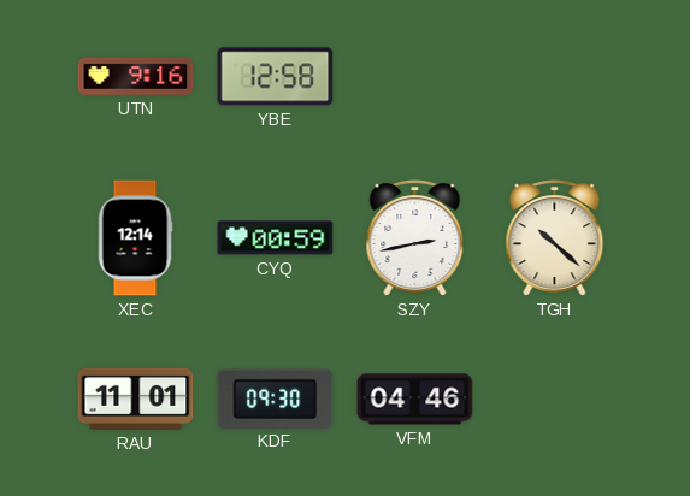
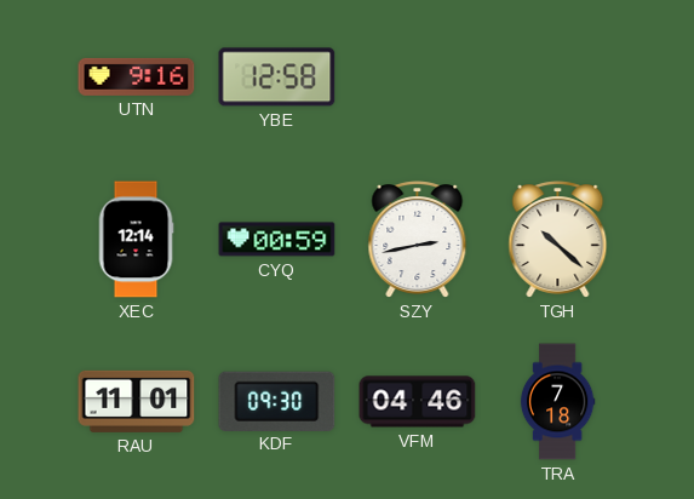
TRA: none -> 7:18
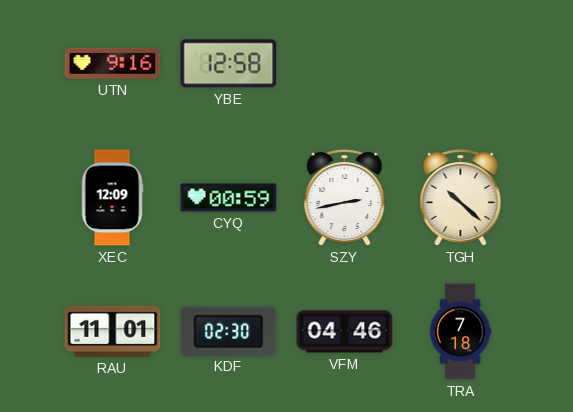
XEC: 12:14 -> 12:09
KDF: 09:30 -> 02:30
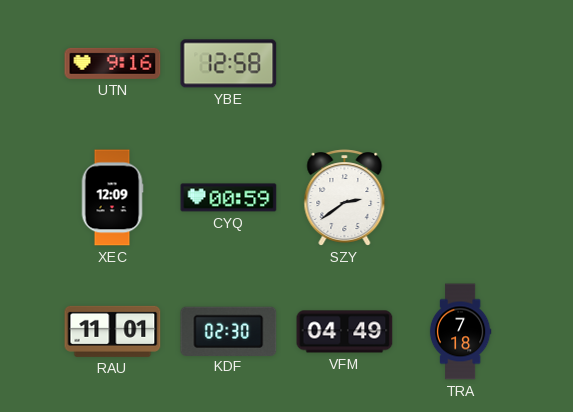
SZY: 2:43 -> 2:39
TGH: 10:22 -> none
VFM: 04:46 -> 04:49
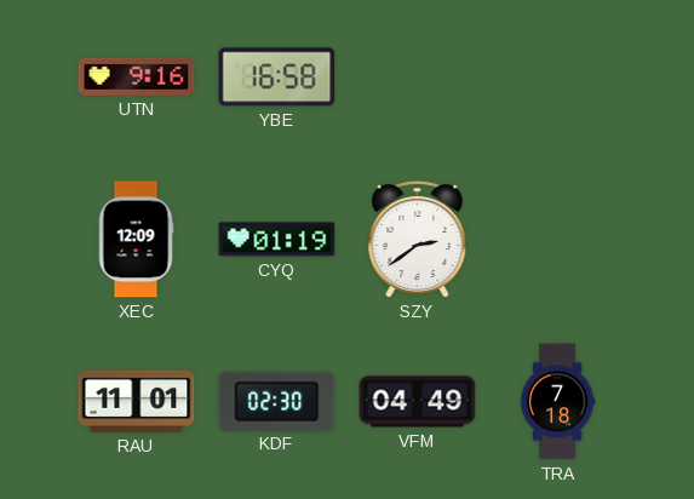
YBE: 12:58 -> 16:58
CYQ: 00:59 -> 01:19
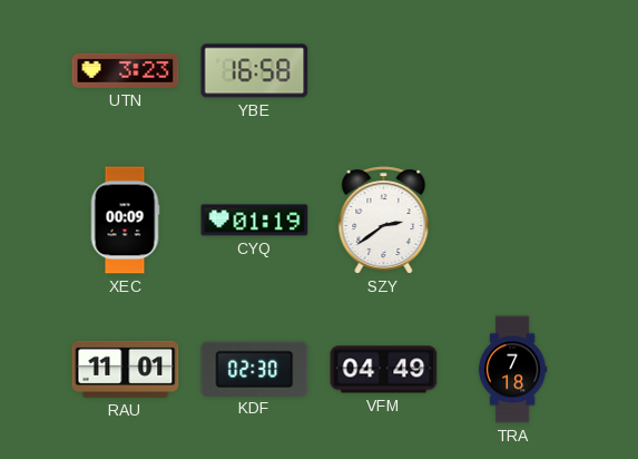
UTN: 9:16 -> 3:23
XEC: 12:09 -> 00:09
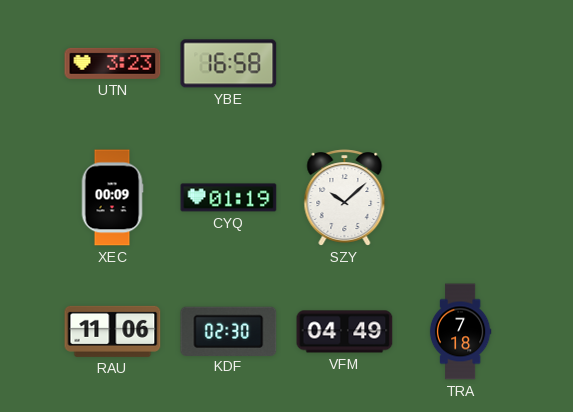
SZY: 2:39 -> 10:08
RAU: 11:01 -> 11:06
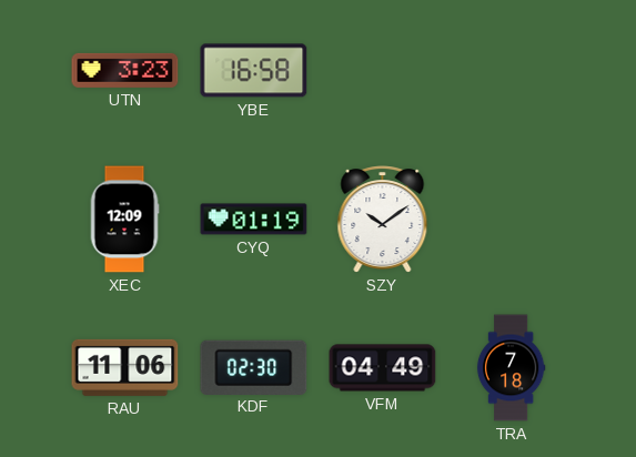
XEC: 00:09 -> 12:09
SZY: 10:08 -> 10:09
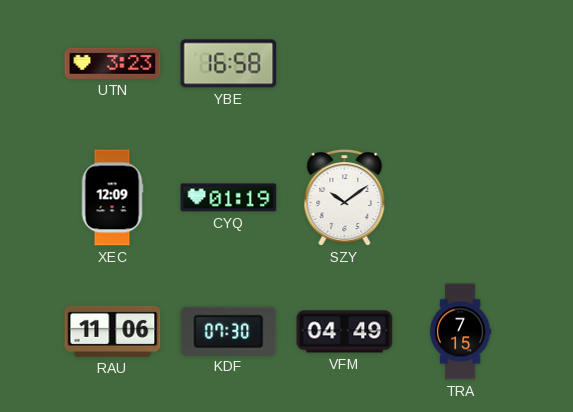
KDF: 02:30 -> 07:30
TRA: 7:18 -> 7:15
